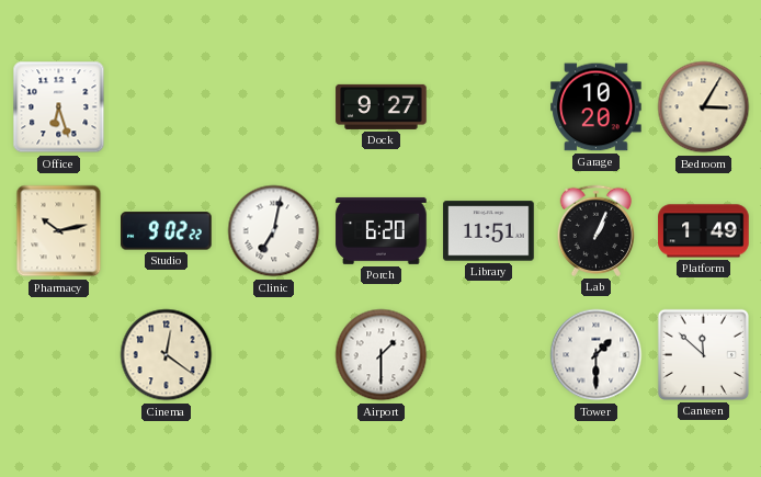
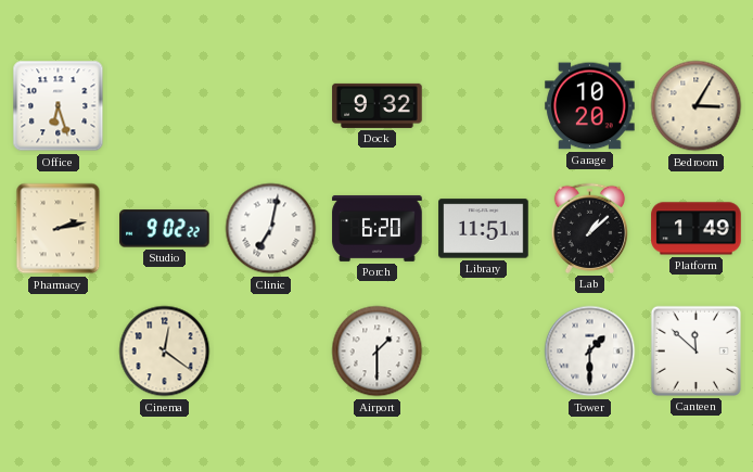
Dock: 9:27 -> 9:32
Pharmacy: 10:13 -> 2:13
Lab: 1:04 -> 1:08
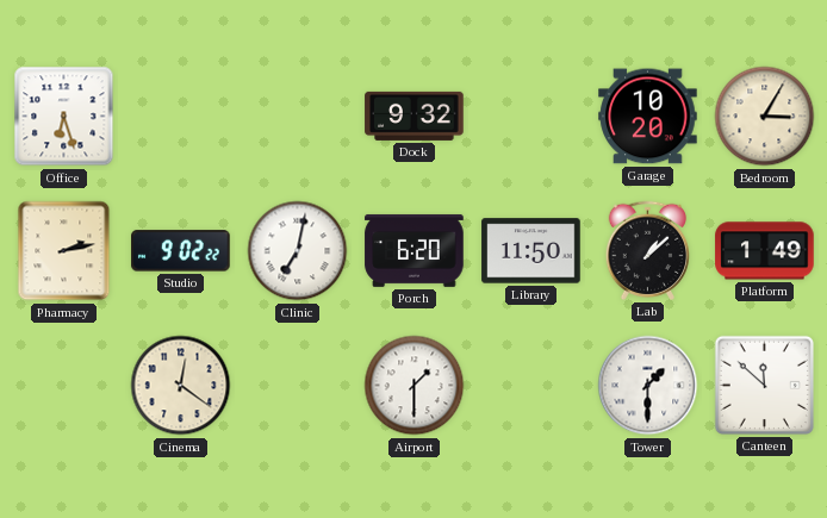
Library: 11:51 -> 11:50
